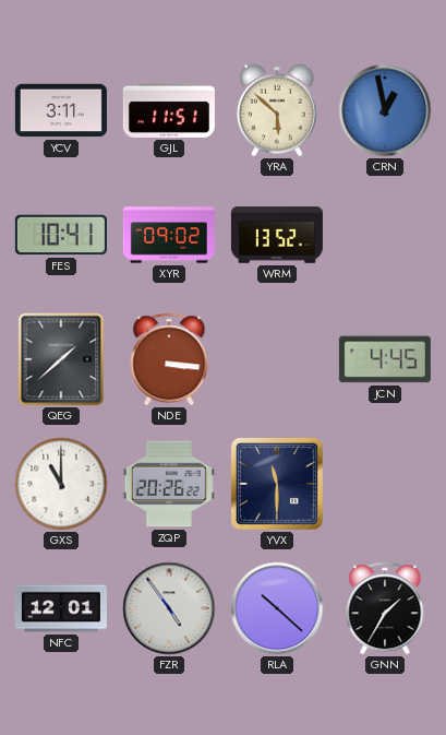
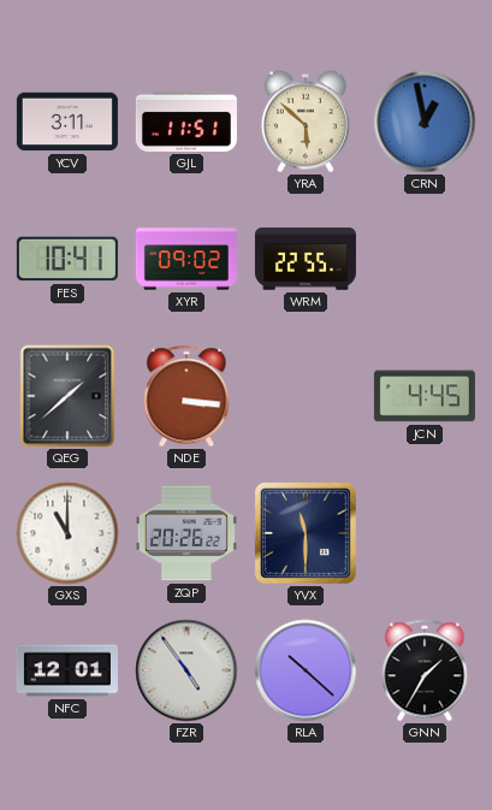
WRM: 13:52 -> 22:55
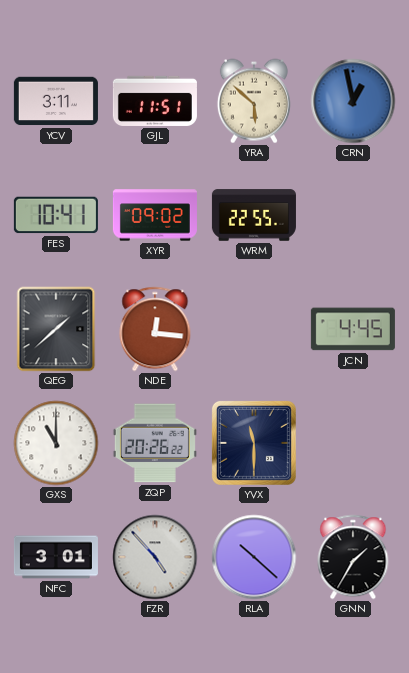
NDE: 3:16 -> 12:16
NFC: 12:01 -> 3:01
FZR: 4:54 -> 4:53
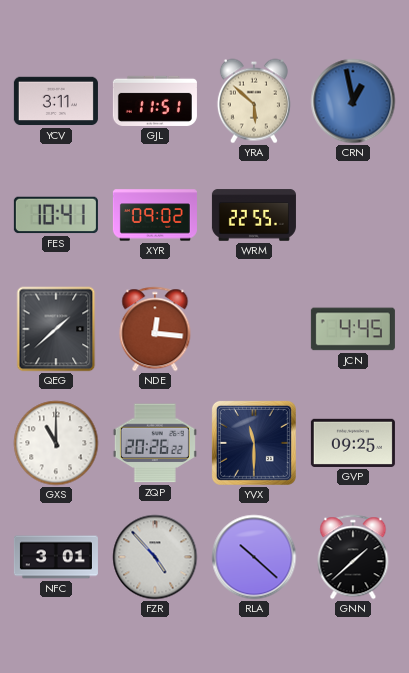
GVP: none -> 09:25
GNN: 1:35 -> 1:38
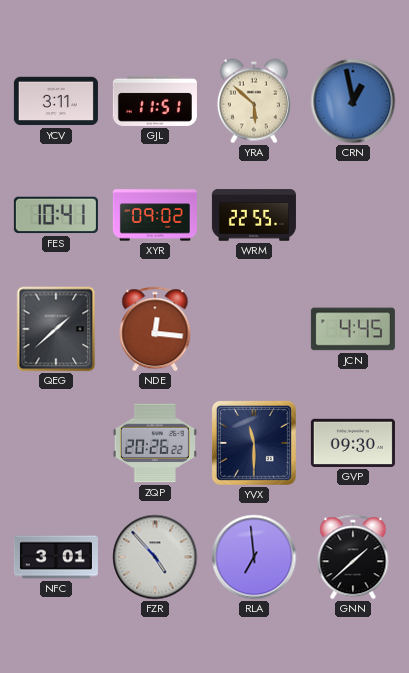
GXS: 11:00 -> none
GVP: 09:25 -> 09:30
RLA: 10:22 -> 6:59
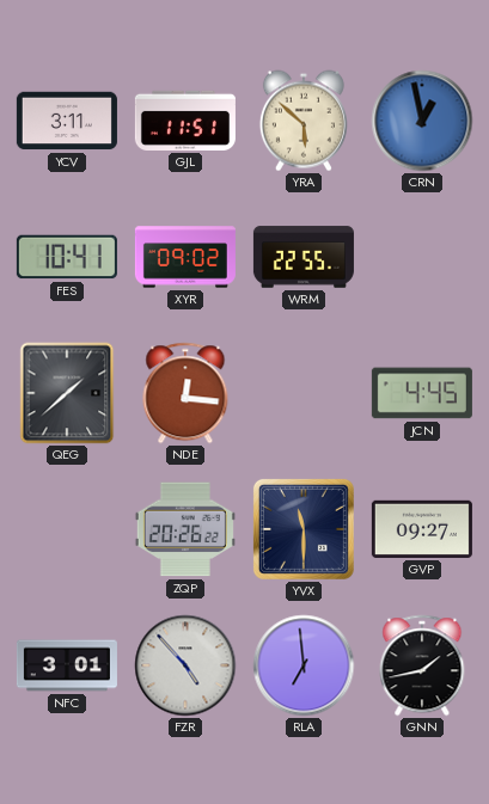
GVP: 09:30 -> 09:27
GNN: 1:38 -> 1:43
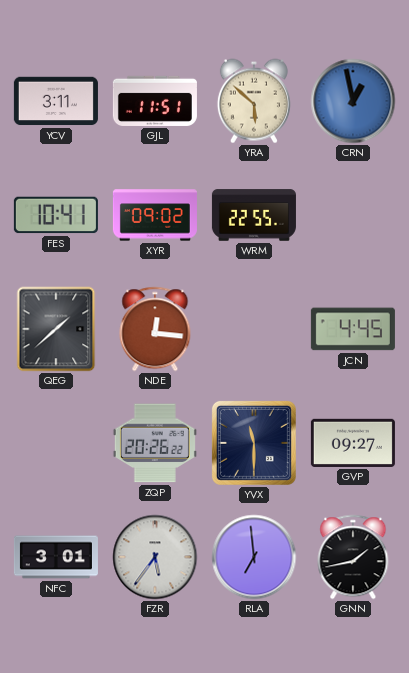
FZR: 4:53 -> 5:36
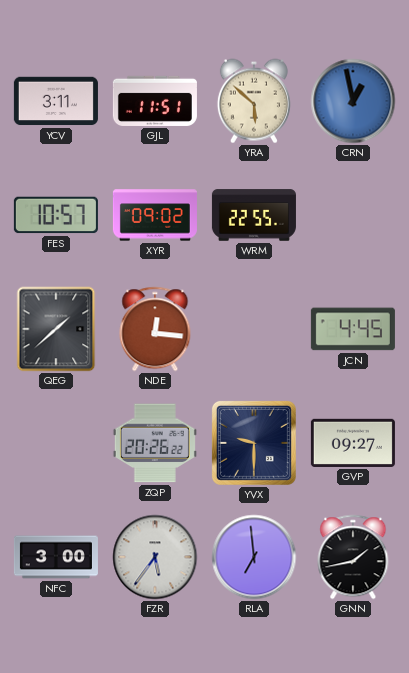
FES: 10:41 -> 10:57
YVX: 11:30 -> 9:30
NFC: 3:01 -> 3:00
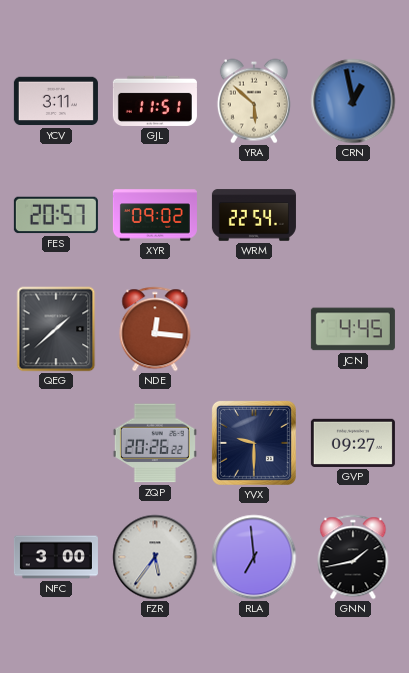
FES: 10:57 -> 20:57
WRM: 22:55 -> 22:54
